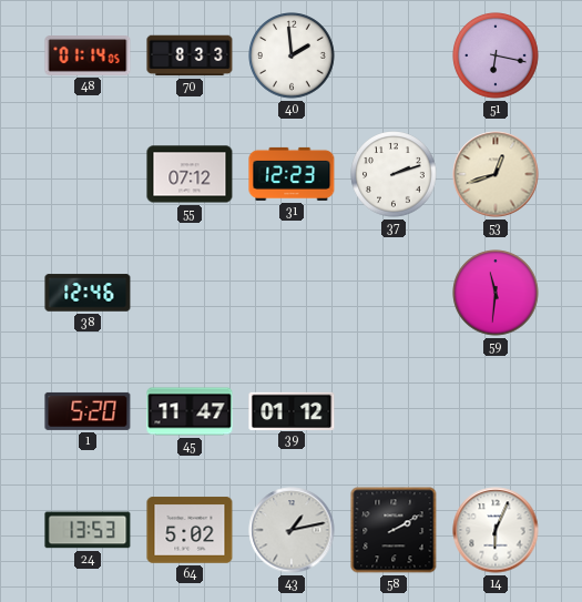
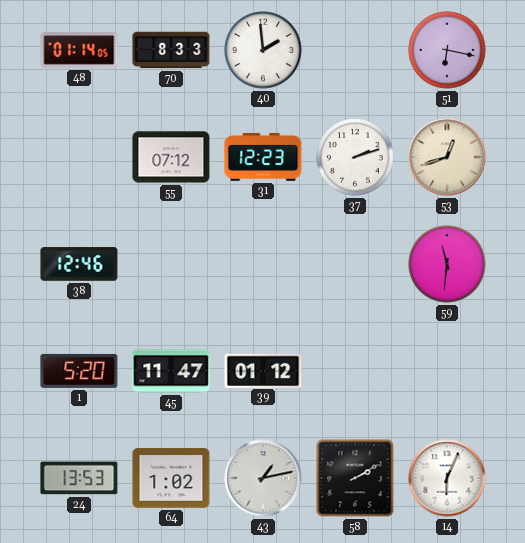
64: 5:02 -> 1:02
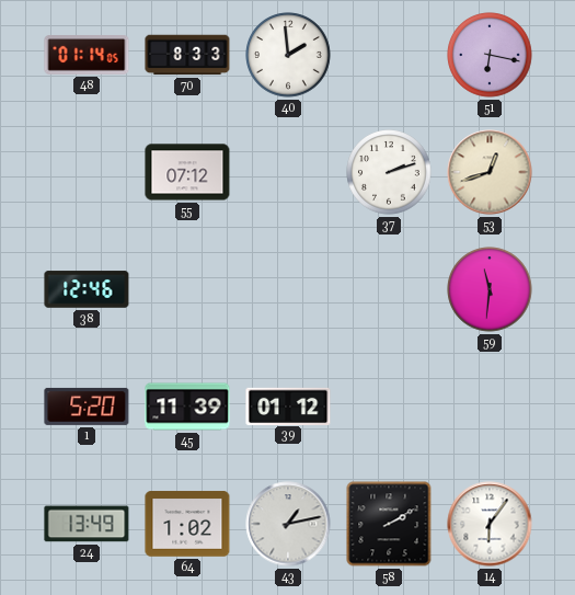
31: 12:23 -> none
45: 11:47 -> 11:39
24: 13:53 -> 13:49
14: 6:04 -> 6:06
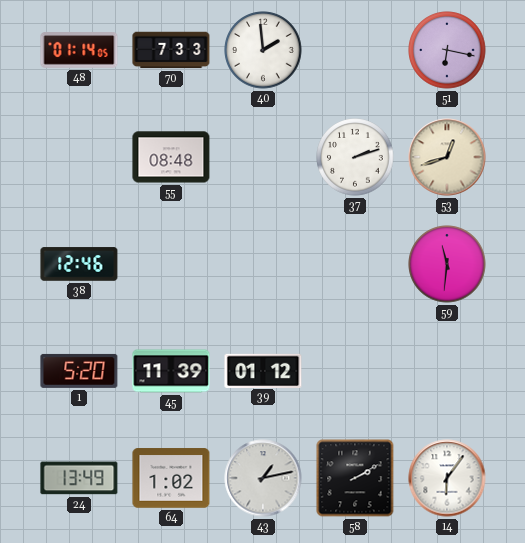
70: 8:33 -> 7:33
55: 07:12 -> 08:48
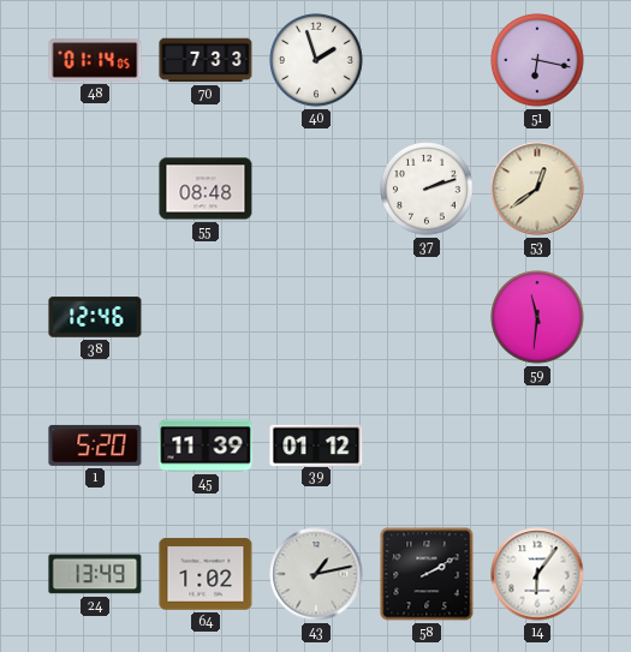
40: 1:59 -> 1:57
53: 12:42 -> 12:39
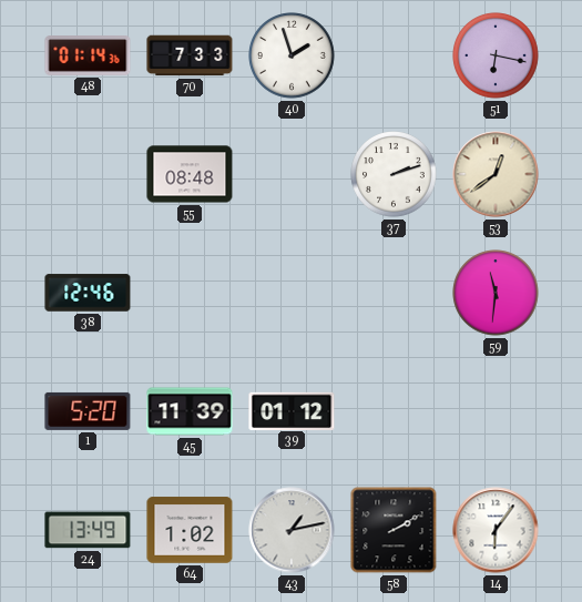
48: 01:14:05 -> 01:14:36
